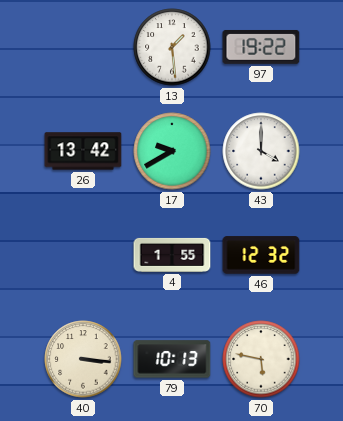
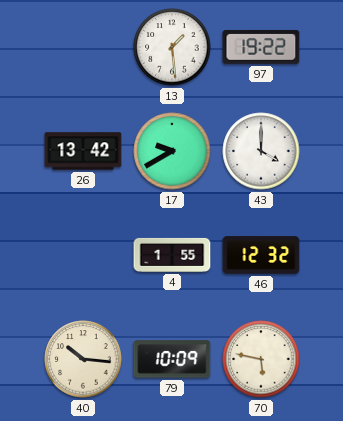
40: 3:16 -> 10:16
79: 10:13 -> 10:09
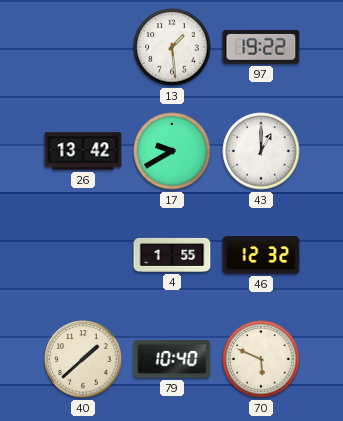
43: 4:00 -> 1:00
40: 10:16 -> 1:38
79: 10:09 -> 10:40
70: 5:47 -> 5:49
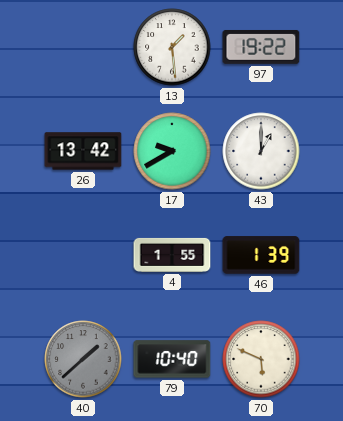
46: 12:32 -> 1:39
40 dial: cream -> grey
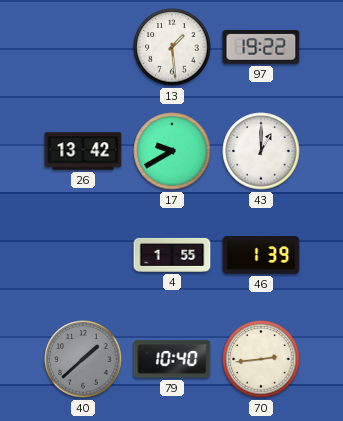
70: 5:49 -> 2:44
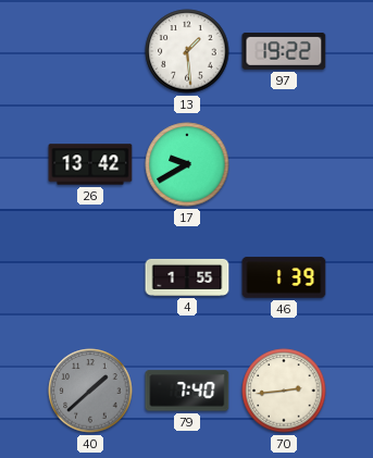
43: 1:00 -> none
79: 10:40 -> 7:40
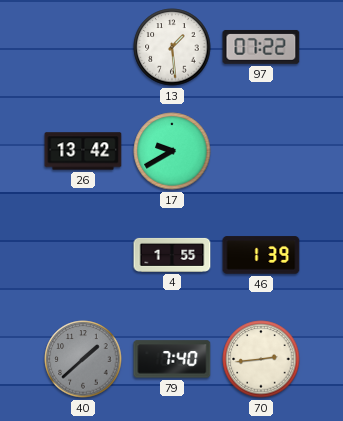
97: 19:22 -> 07:22
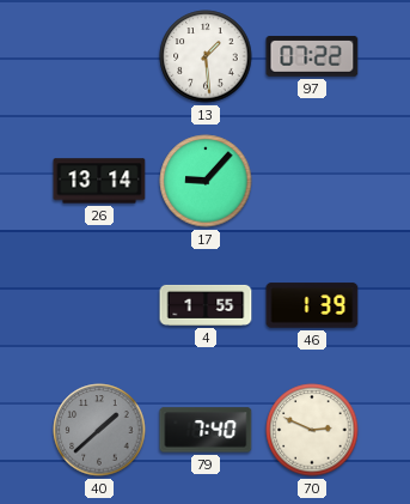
26: 13:42 -> 13:14
17: 9:40 -> 9:07
70: 2:44 -> 2:49
